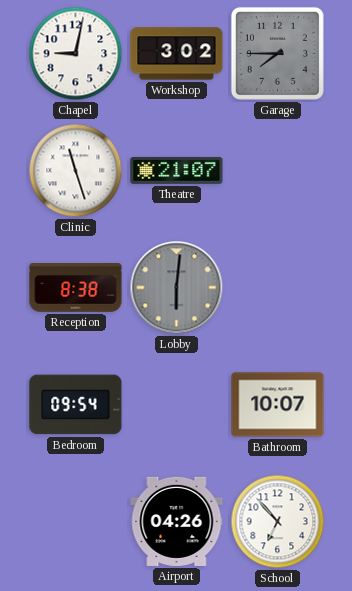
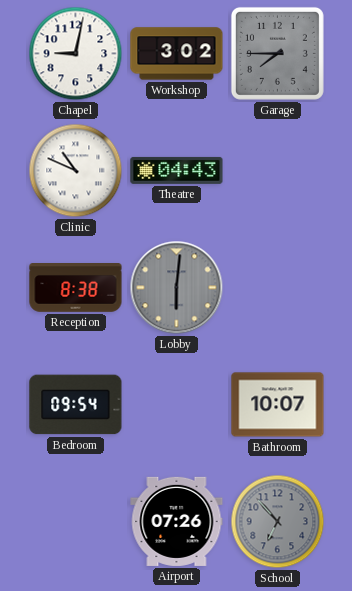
Clinic: 11:27 -> 10:49
Theatre: 21:07 -> 04:43
Airport: 04:26 -> 07:26
School dial: white -> grey
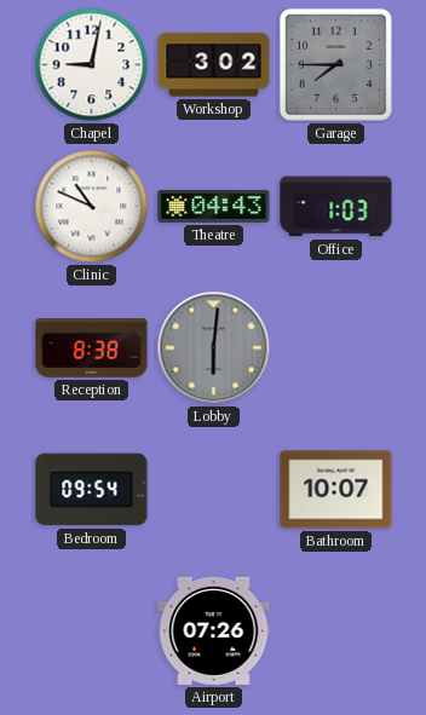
Office: none -> 1:03
School: 6:53 -> none
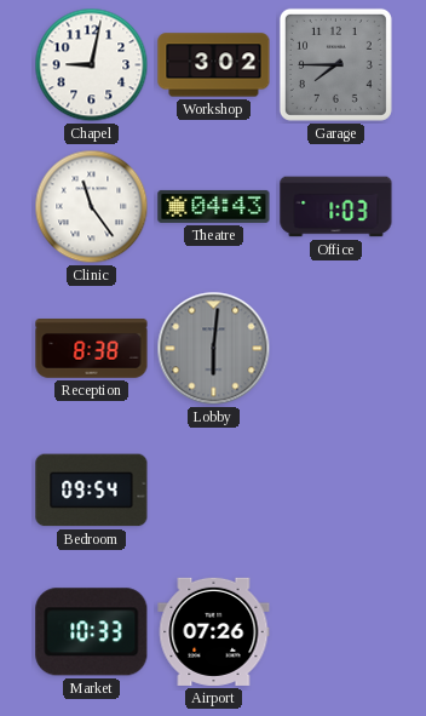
Clinic: 10:49 -> 11:24
Bathroom: 10:07 -> none
Market: none -> 10:33
